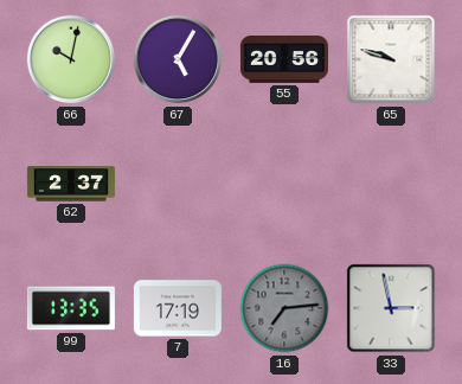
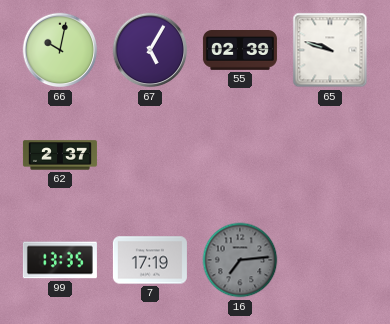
55: 20:56 -> 02:39
33: 2:58 -> none
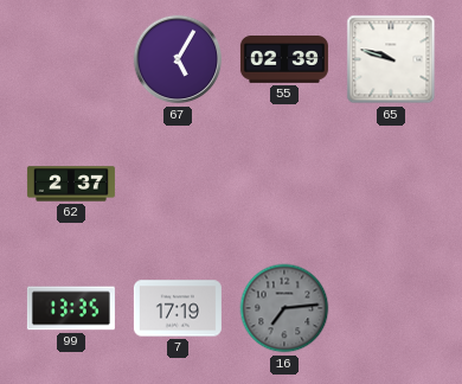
66: 10:02 -> none
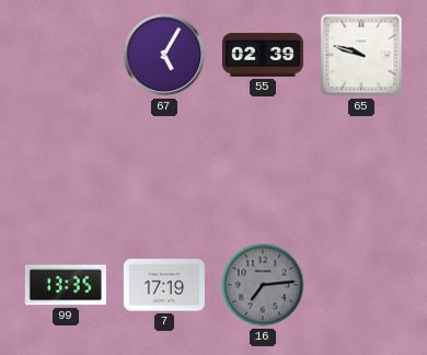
62: 2:37 -> none
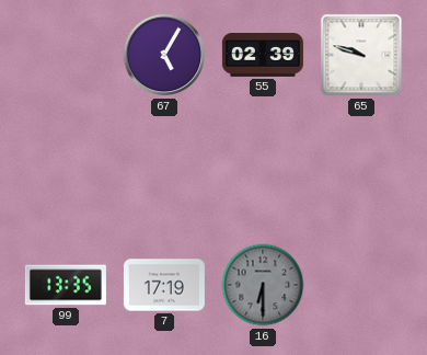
16: 7:14 -> 6:30
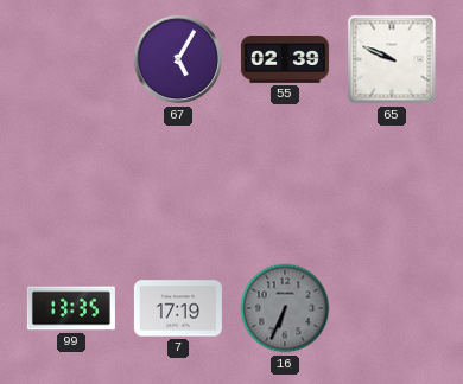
65: 9:48 -> 9:49
16: 6:30 -> 6:34
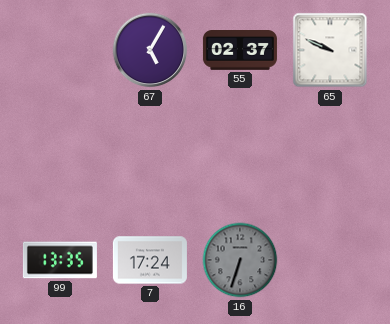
55: 02:39 -> 02:37
7: 17:19 -> 17:24
16: 6:34 -> 6:33
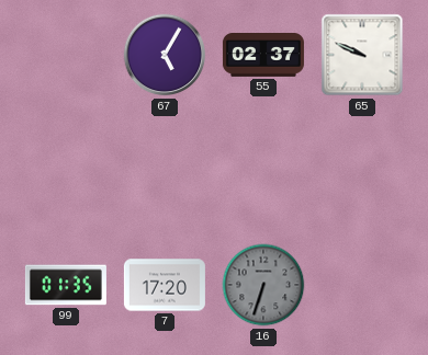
99: 13:35 -> 01:35
7: 17:24 -> 17:20
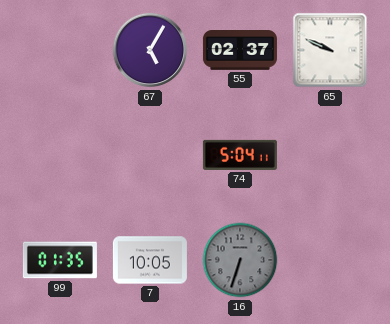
74: none -> 5:04
7: 17:20 -> 10:05
